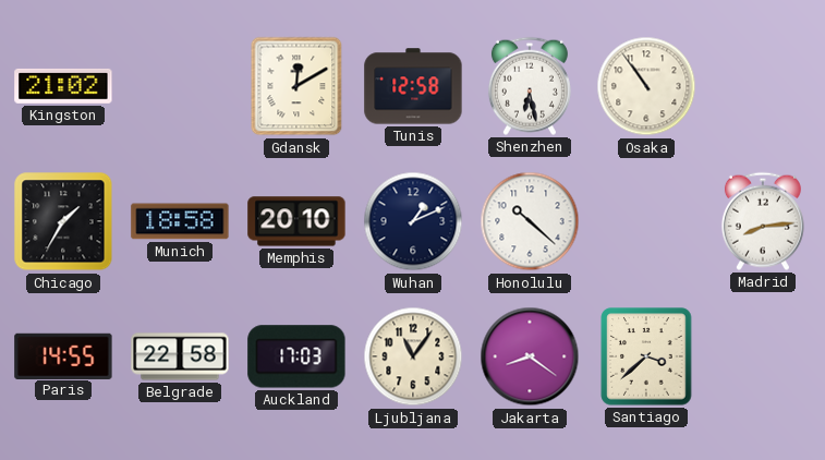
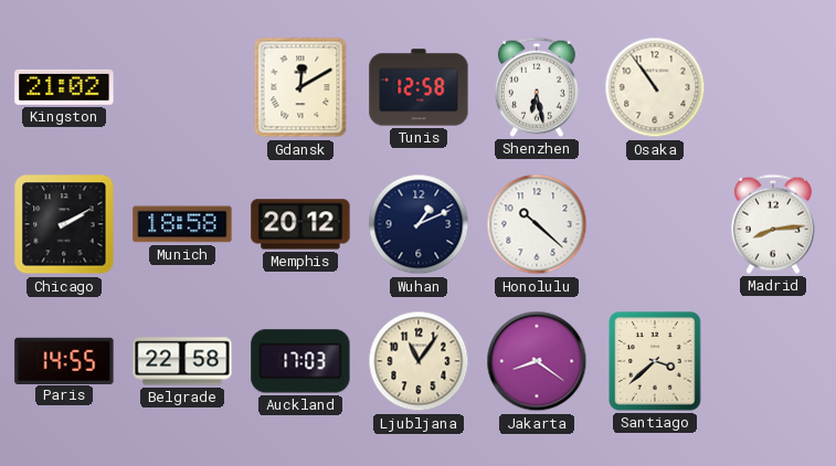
Chicago: 1:35 -> 2:10
Memphis: 20:10 -> 20:12
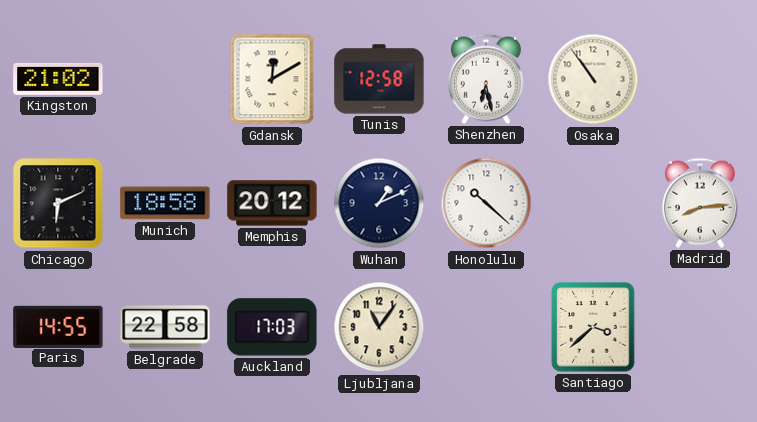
Chicago: 2:10 -> 6:11
Jakarta: 8:21 -> none
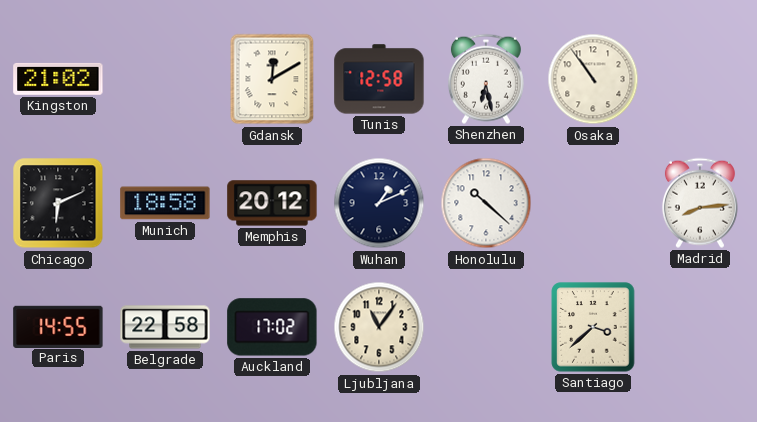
Auckland: 17:03 -> 17:02
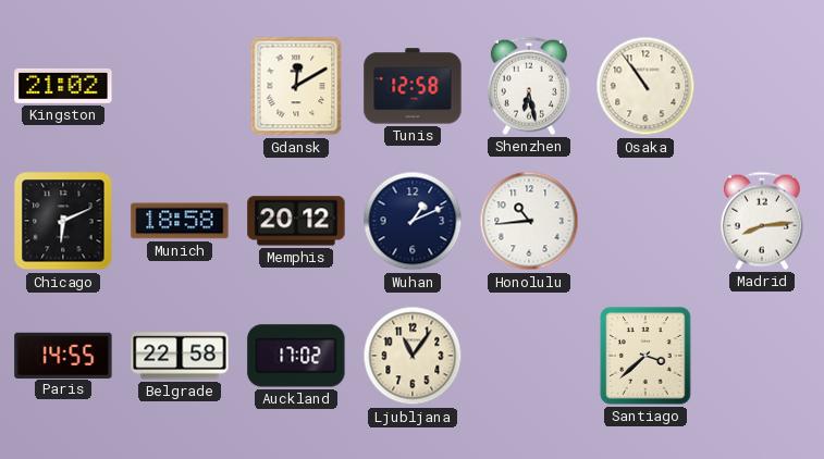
Honolulu: 10:22 -> 10:44
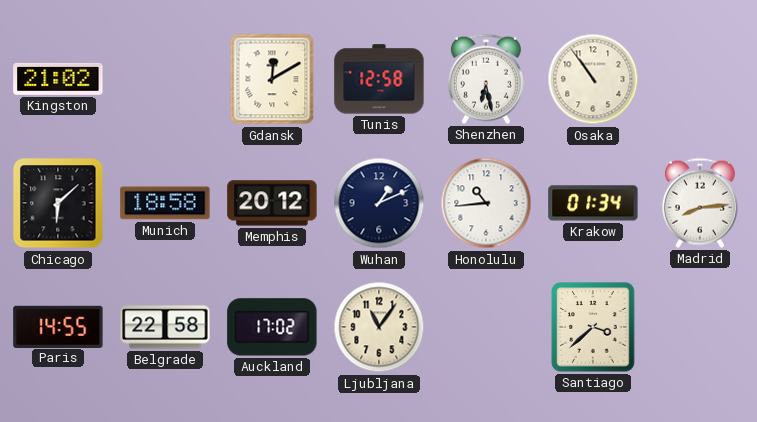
Chicago: 6:11 -> 6:08
Krakow: none -> 01:34
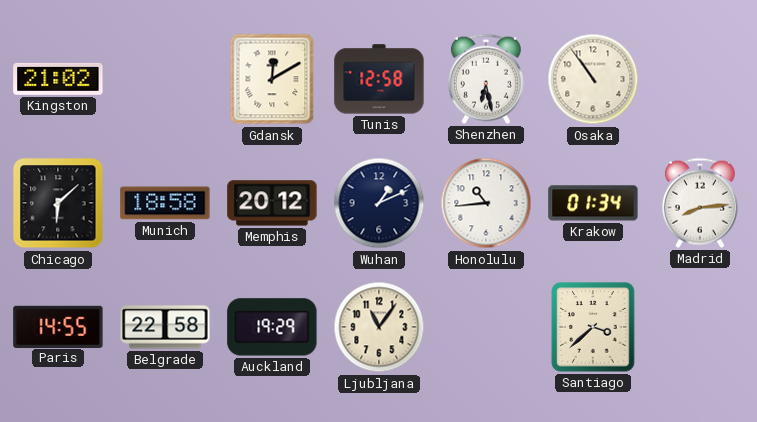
Auckland: 17:02 -> 19:29
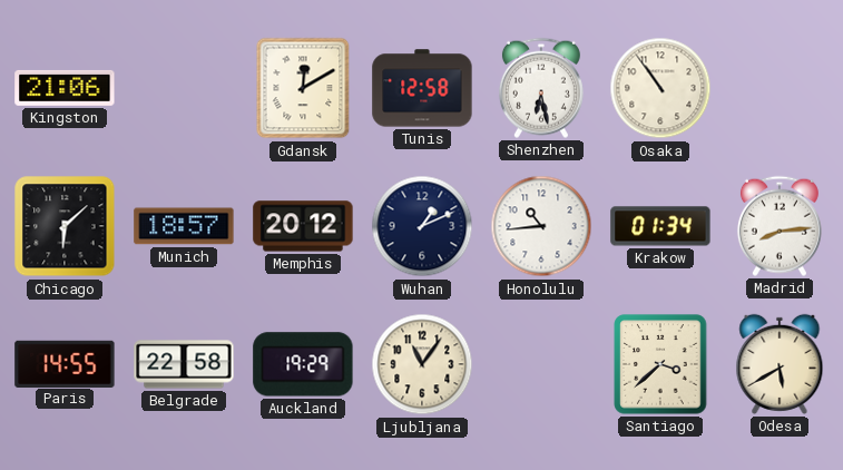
Kingston: 21:02 -> 21:06
Munich: 18:58 -> 18:57
Odesa: none -> 5:40
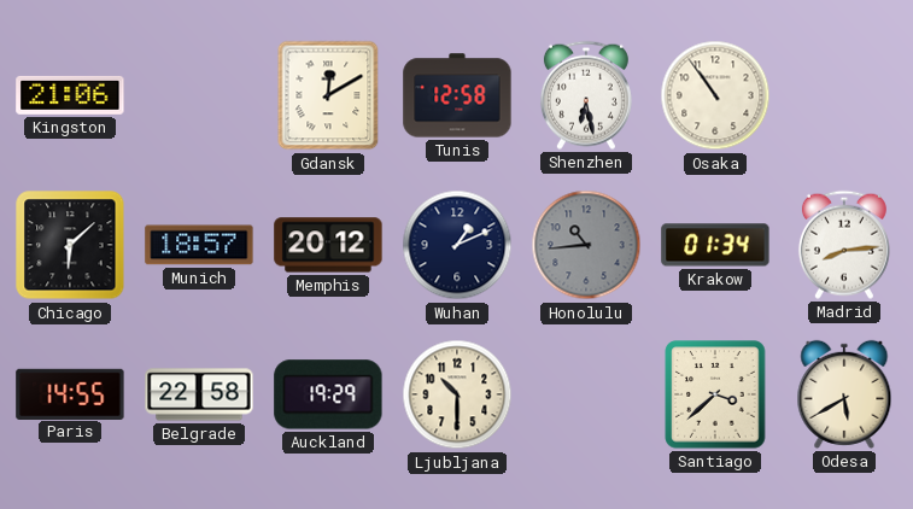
Honolulu dial: white -> grey
Ljubljana: 11:06 -> 10:30
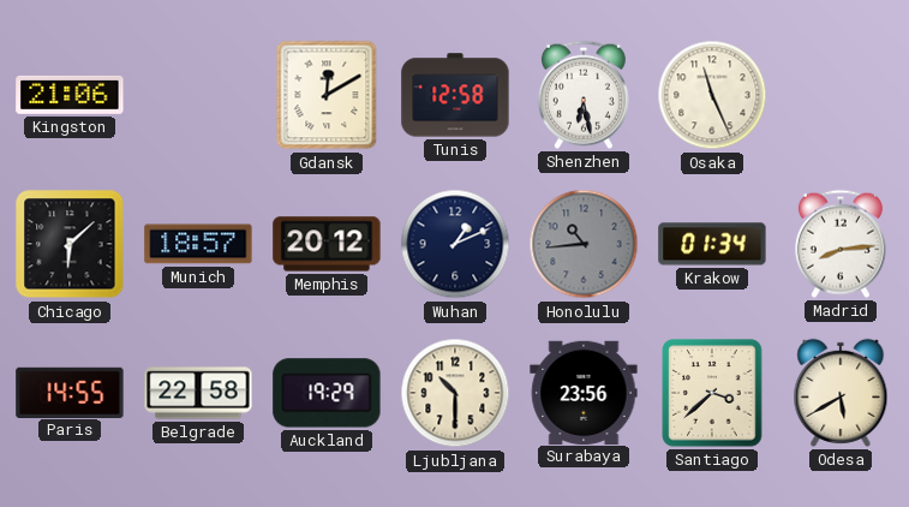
Osaka: 10:54 -> 11:26
Surabaya: none -> 23:56
